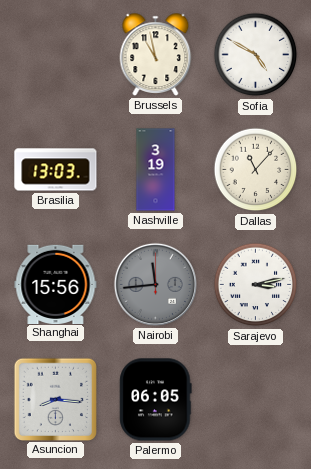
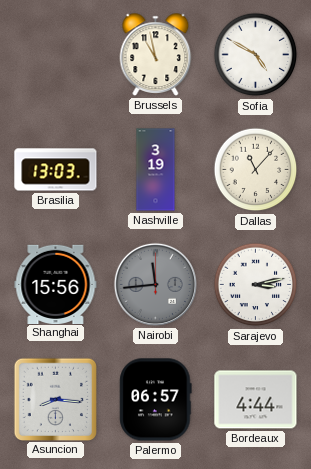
Palermo: 06:05 -> 06:57
Bordeaux: none -> 4:44
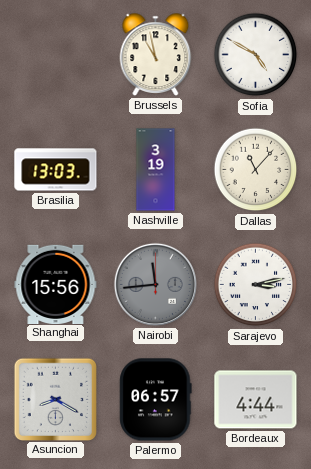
Asuncion: 8:16 -> 8:20
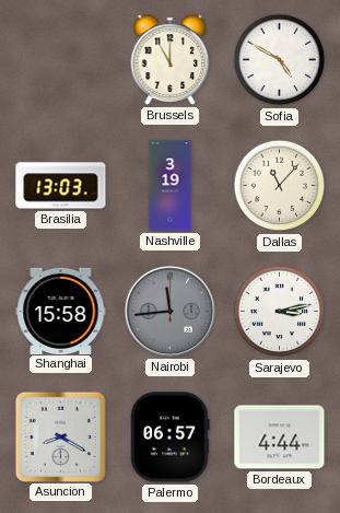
Brussels: 10:58 -> 11:00
Shanghai: 15:56 -> 15:58
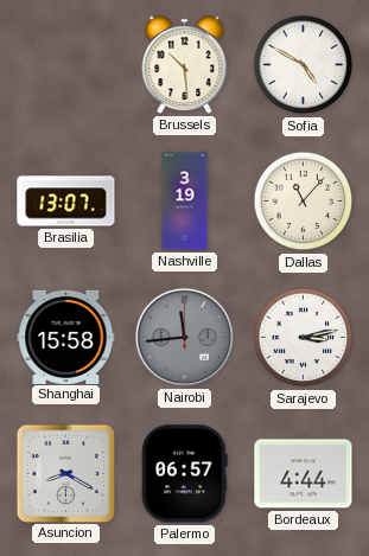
Brussels: 11:00 -> 10:29
Brasilia: 13:03 -> 13:07
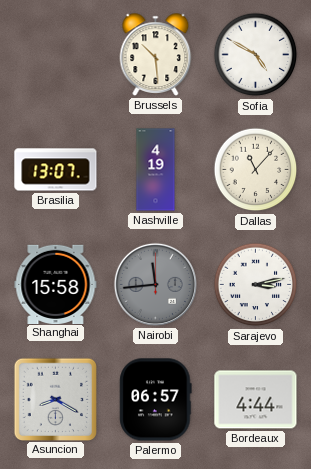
Nashville: 3:19 -> 4:19
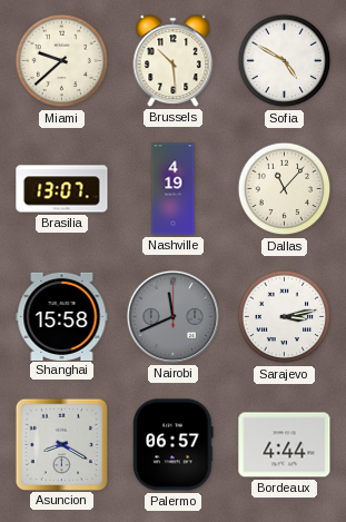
Miami: none -> 9:38
Nairobi: 11:44 -> 11:41
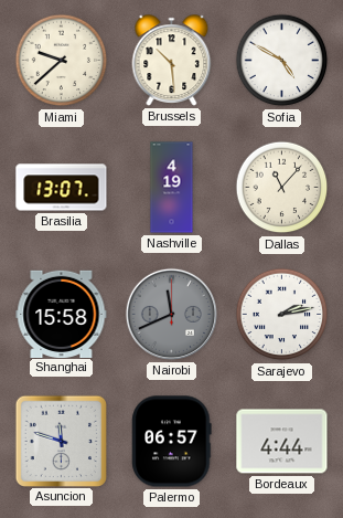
Sarajevo: 3:13 -> 2:13
Asuncion: 8:20 -> 11:48
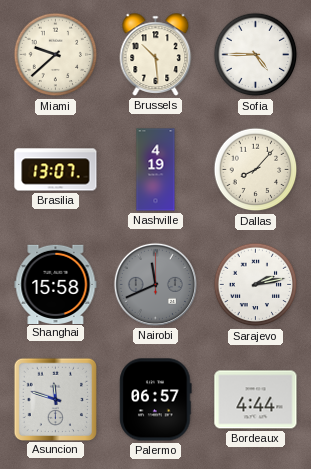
Sofia: 4:50 -> 4:45
Dallas: 11:07 -> 8:07
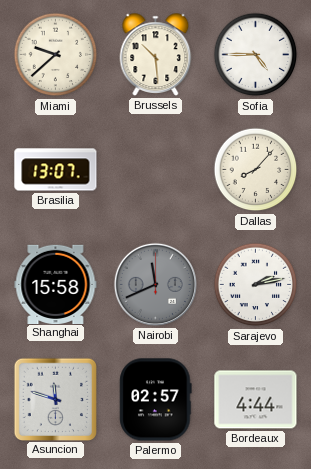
Nashville: 4:19 -> none
Palermo: 06:57 -> 02:57
